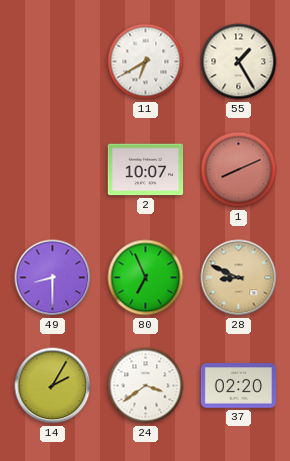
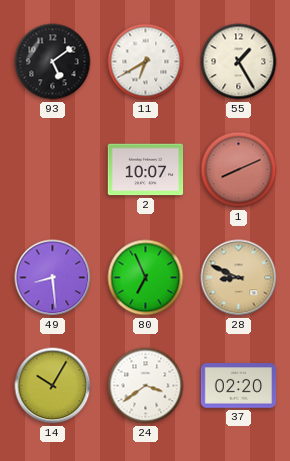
93: none -> 5:09
49: 8:30 -> 8:29
14: 2:05 -> 10:05
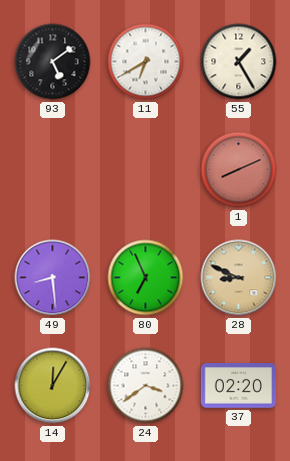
2: 10:07 -> none
14: 10:05 -> 12:05
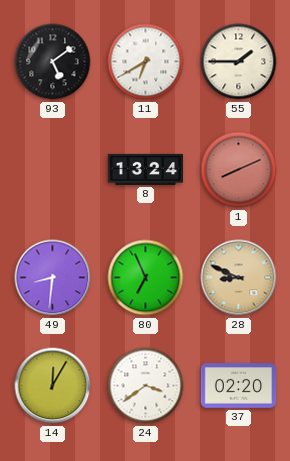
55: 1:25 -> 1:45
8: none -> 13:24
49: 8:29 -> 8:31
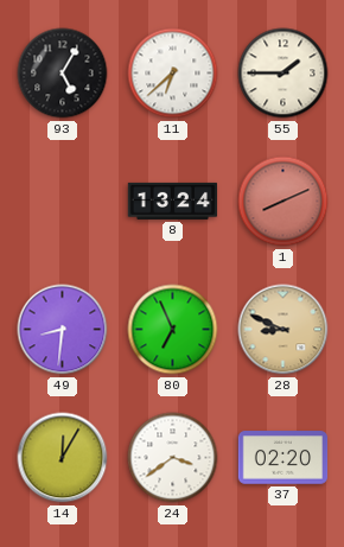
93: 5:09 -> 5:05
11: 6:40 -> 6:38
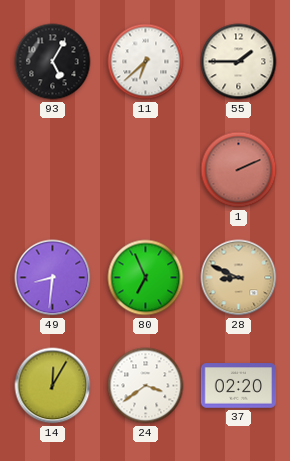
8: 13:24 -> none
1: 8:11 -> 2:11
